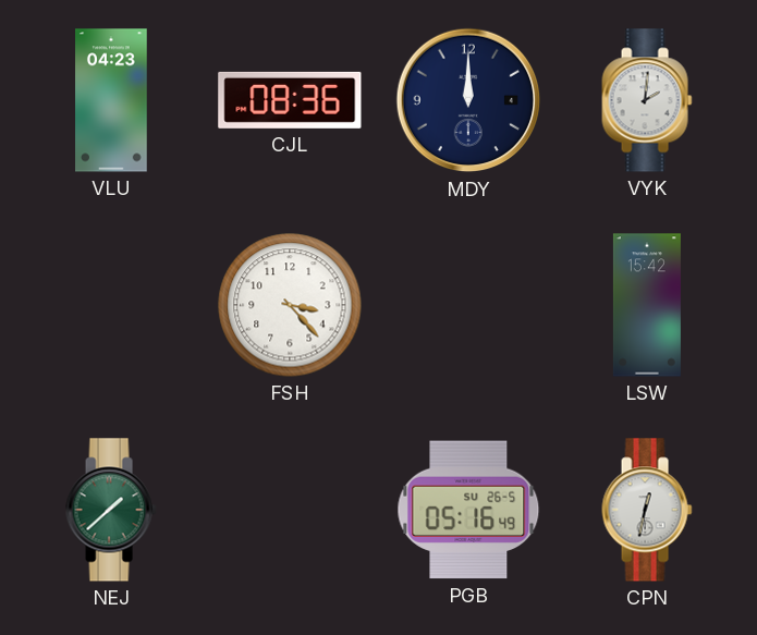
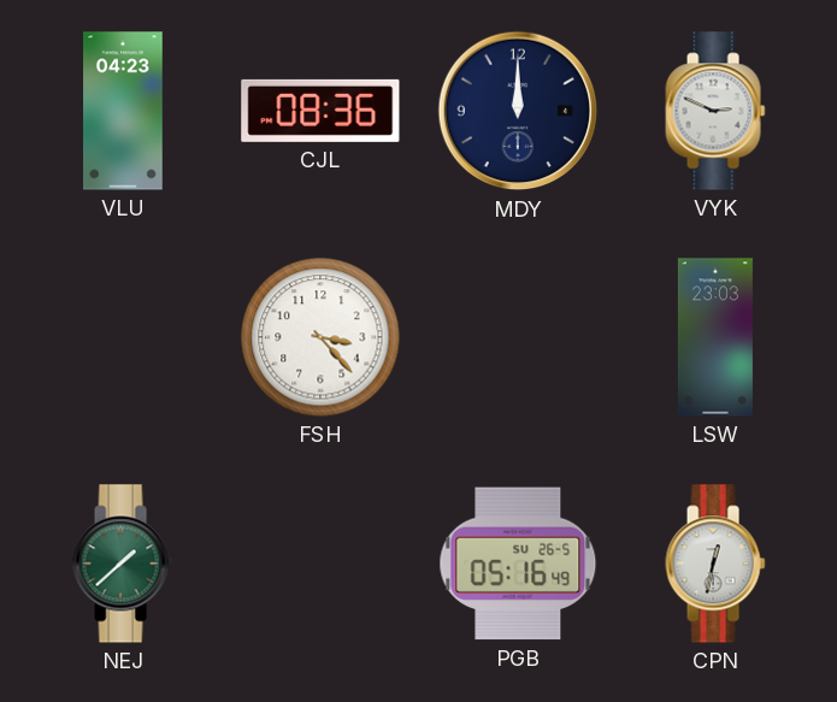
VYK: 2:01 -> 2:49
LSW: 15:42 -> 23:03
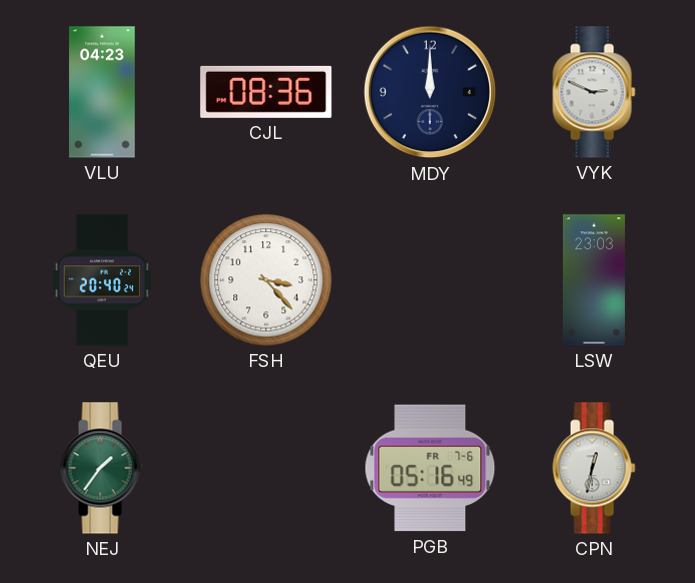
QEU: none -> 20:40
NEJ: 1:38 -> 1:36
PGB date: SU 26-5 -> FR 7-6
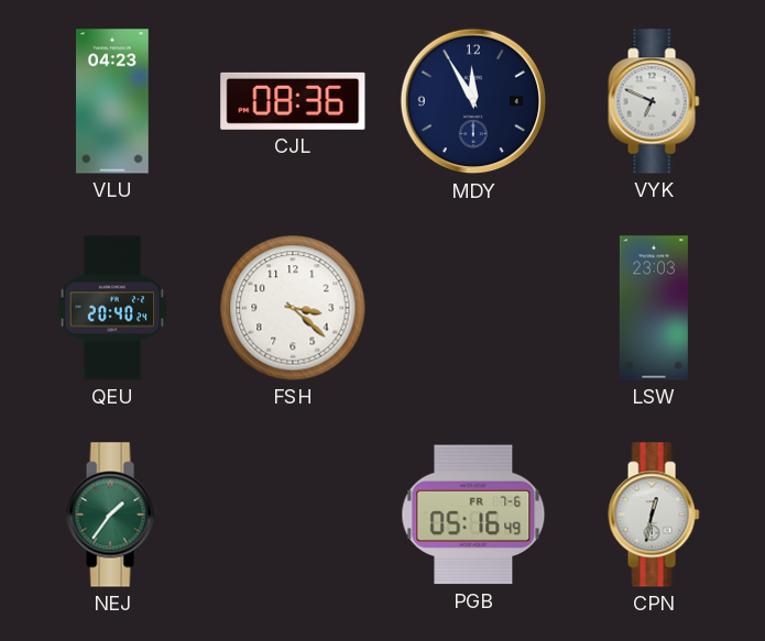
MDY: 12:00 -> 11:55
VYK: 2:49 -> 6:49
FSH: 3:23 -> 3:22
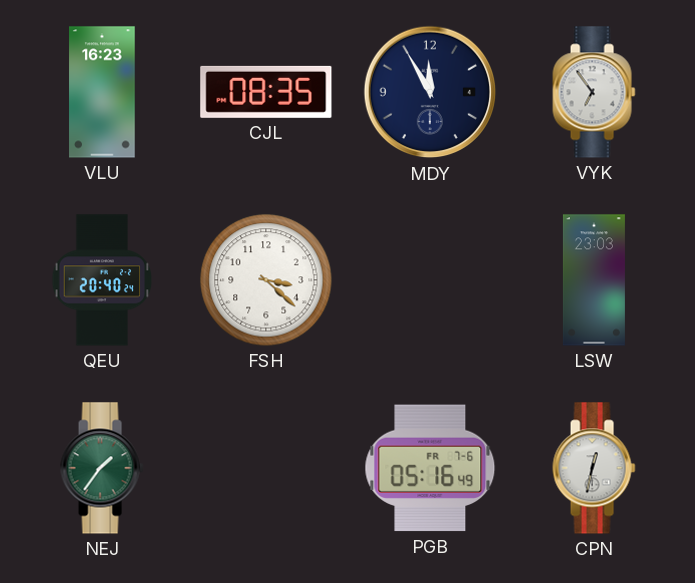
VLU: 04:23 -> 16:23
CJL: 08:36 -> 08:35
VYK: 6:49 -> 6:54
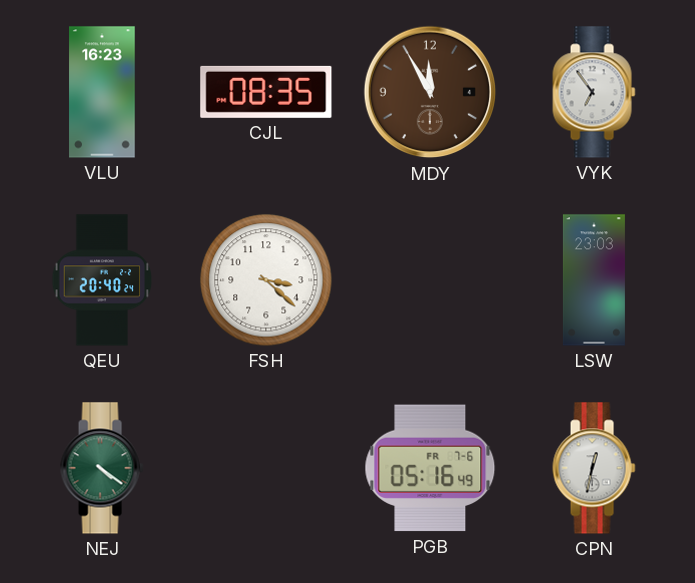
MDY dial: navy -> brown
NEJ: 1:36 -> 4:21
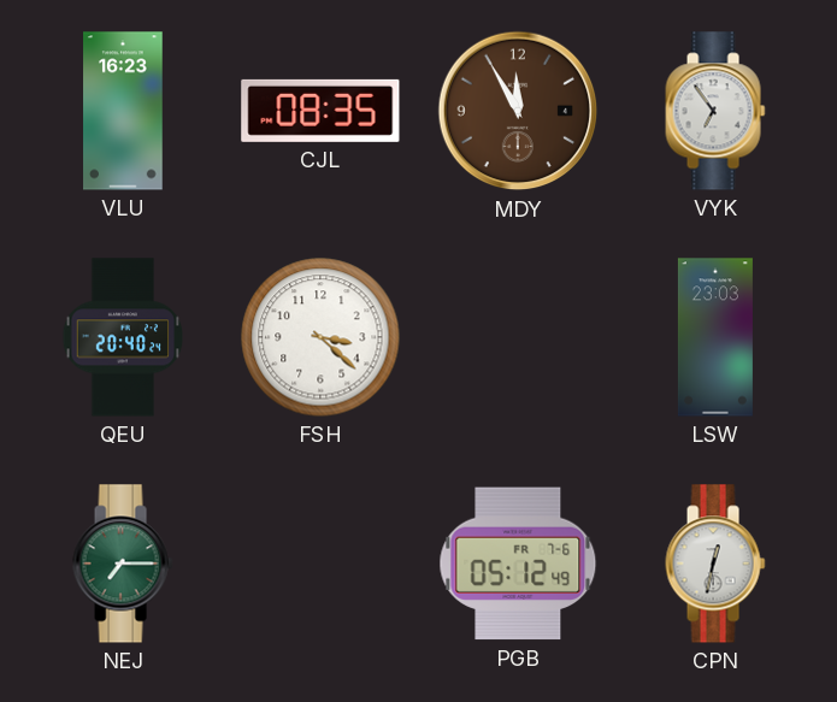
NEJ: 4:21 -> 7:15
PGB: 05:16 -> 05:12
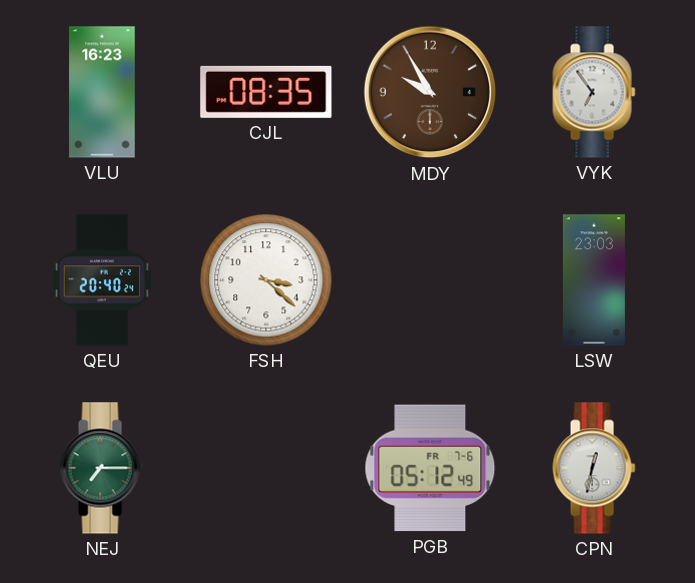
MDY: 11:55 -> 9:55
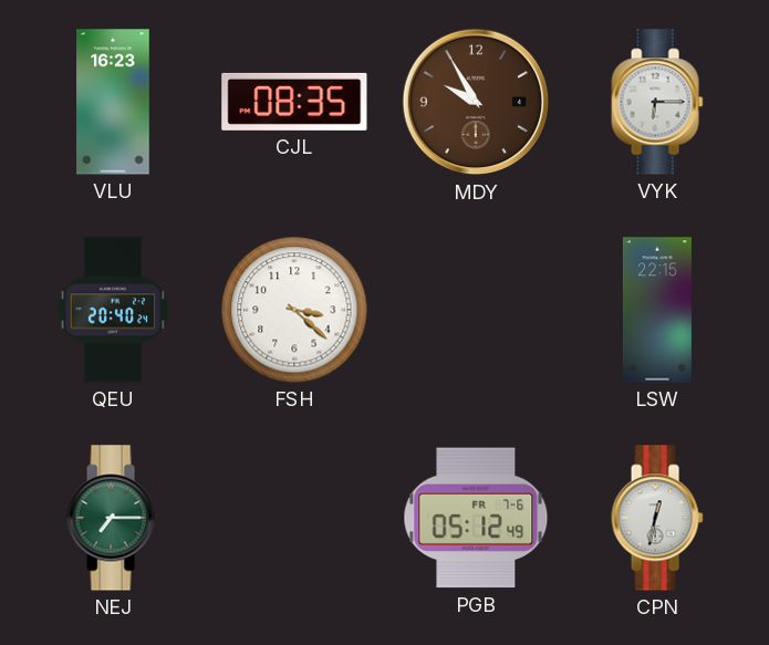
VYK: 6:54 -> 6:15
LSW: 23:03 -> 22:15
